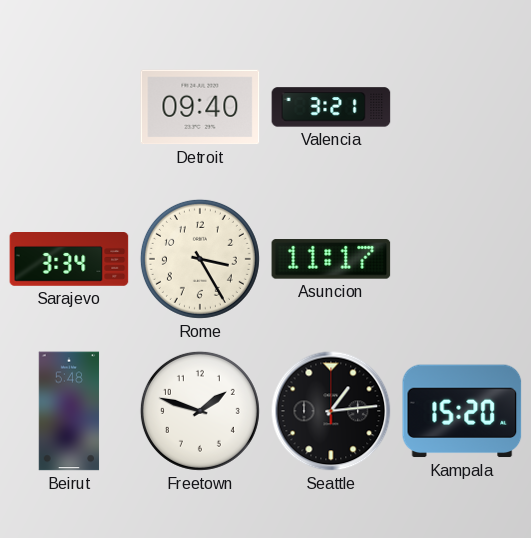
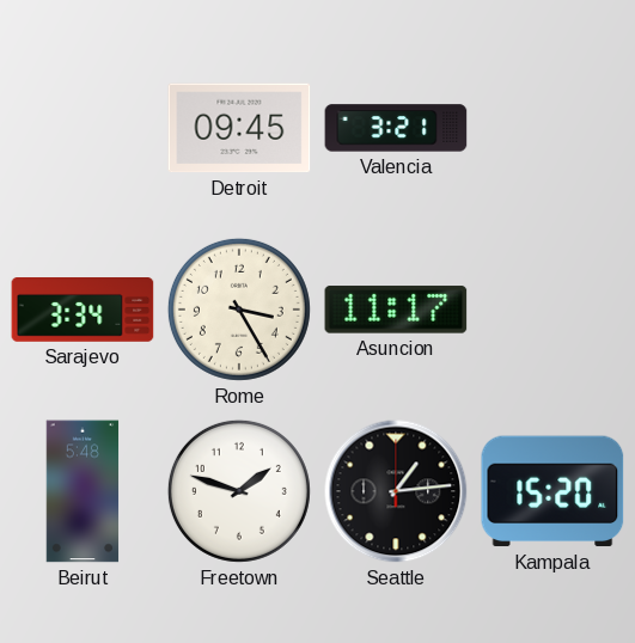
Detroit: 09:40 -> 09:45
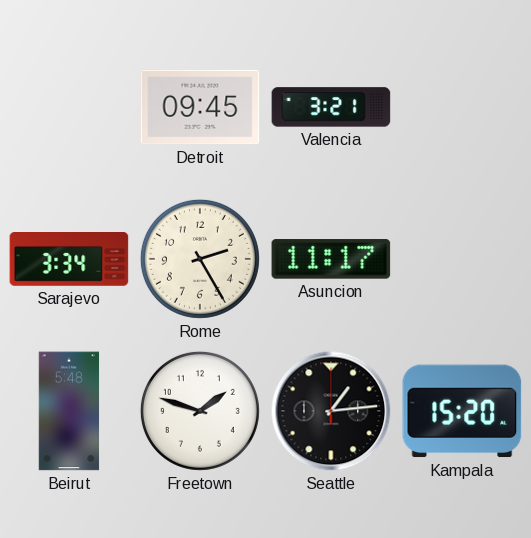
Rome: 3:25 -> 2:25
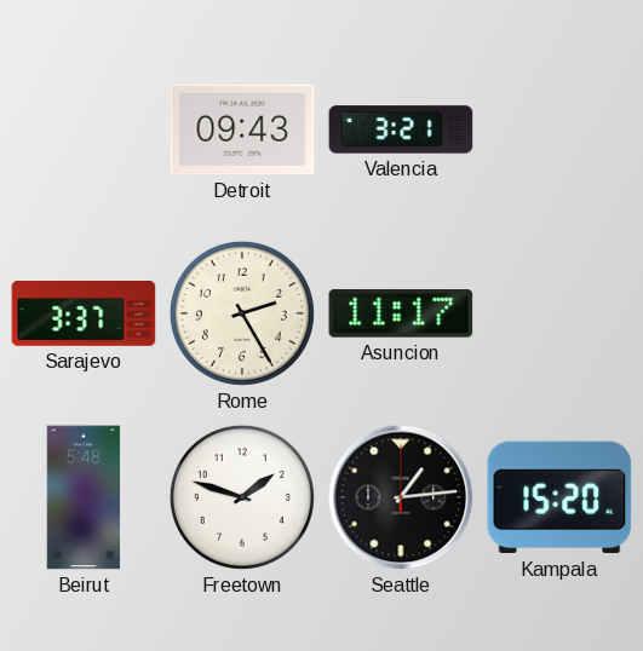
Detroit: 09:45 -> 09:43
Sarajevo: 3:34 -> 3:37
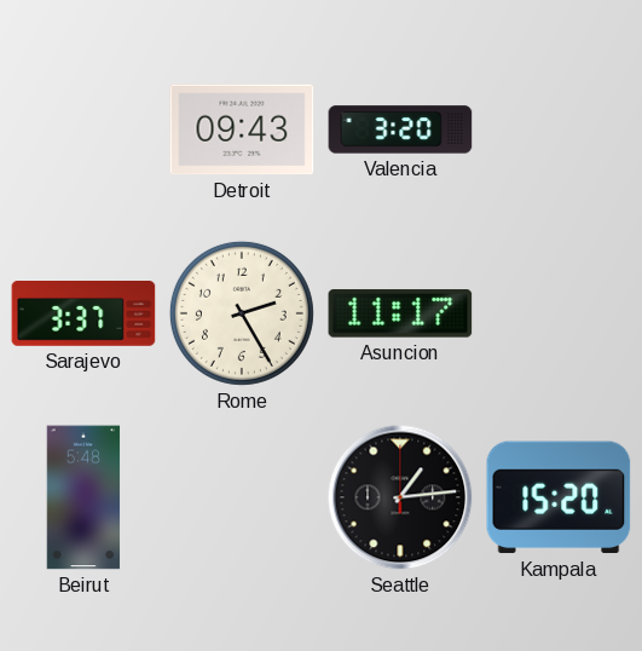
Valencia: 3:21 -> 3:20
Freetown: 1:48 -> none
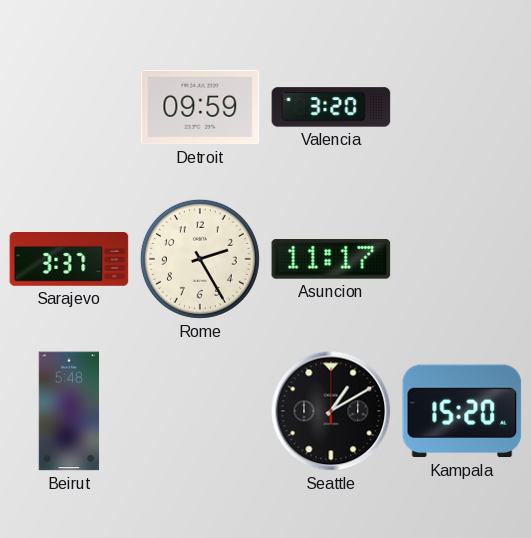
Detroit: 09:43 -> 09:59
Seattle: 1:14 -> 1:10
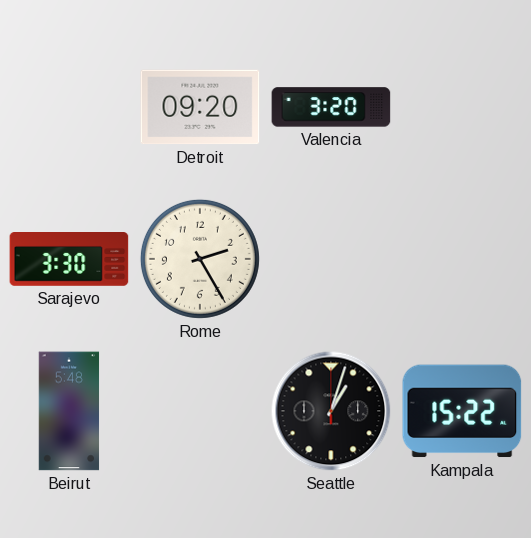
Detroit: 09:59 -> 09:20
Sarajevo: 3:37 -> 3:30
Asuncion: 11:17 -> none
Seattle: 1:10 -> 1:03
Kampala: 15:20 -> 15:22
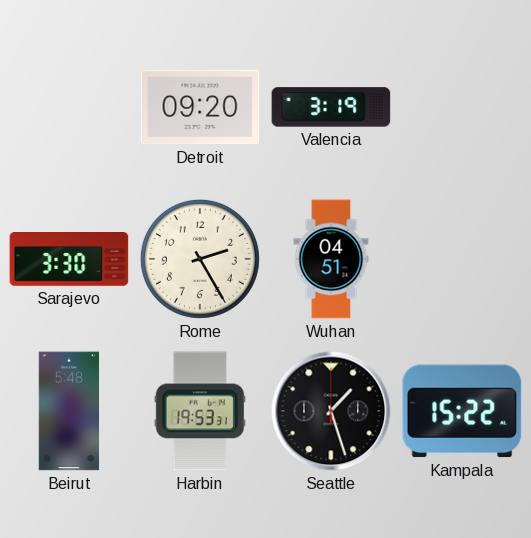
Valencia: 3:20 -> 3:19
Wuhan: none -> 04:51
Harbin: none -> 19:53
Seattle: 1:03 -> 1:27
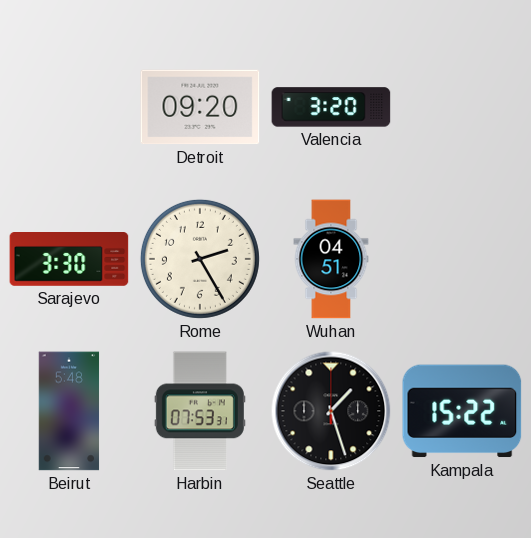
Valencia: 3:19 -> 3:20
Harbin: 19:53 -> 07:53
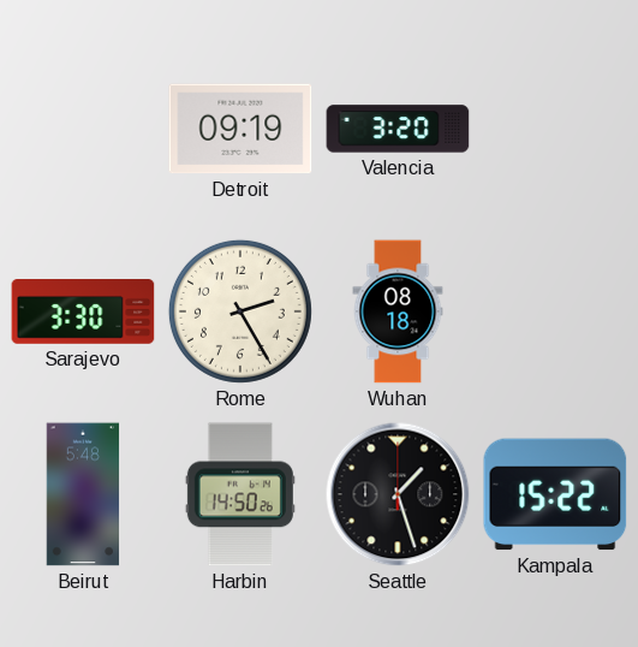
Detroit: 09:20 -> 09:19
Wuhan: 04:51 -> 08:18
Harbin: 07:53 -> 14:50
